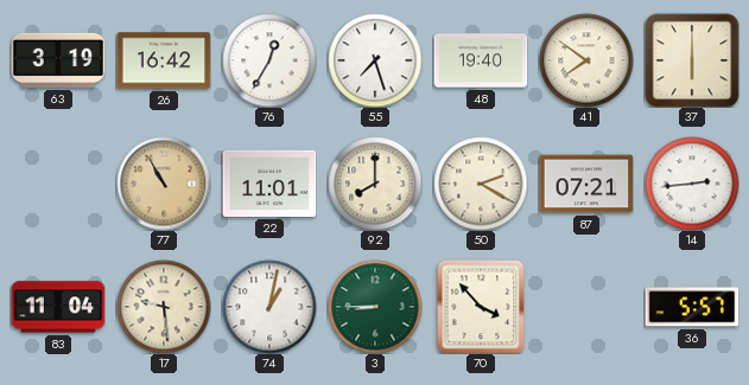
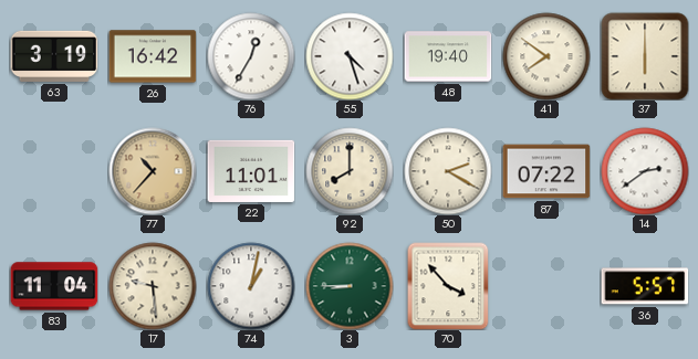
55: 7:27 -> 4:27
77: 10:55 -> 10:37
87: 07:21 -> 07:22
14: 2:44 -> 2:39
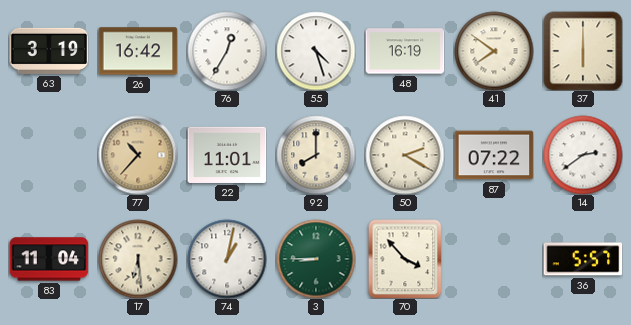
48: 19:40 -> 16:19
17: 9:29 -> 6:29
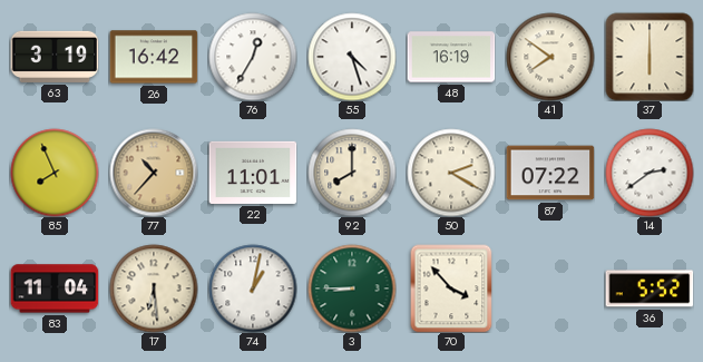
85: none -> 7:56
36: 5:57 -> 5:52
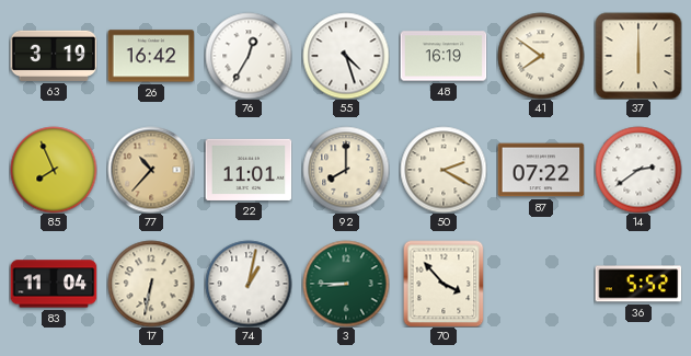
17: 6:29 -> 6:32
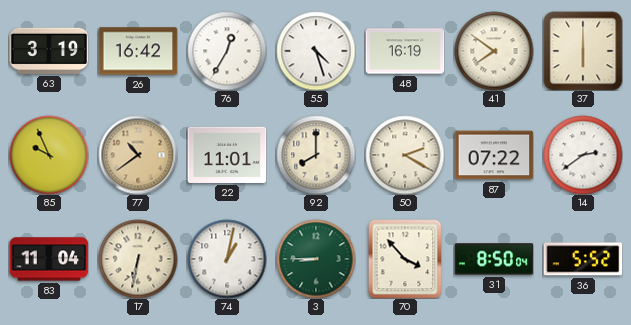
85: 7:56 -> 9:56
77: 10:37 -> 10:39
31: none -> 8:50
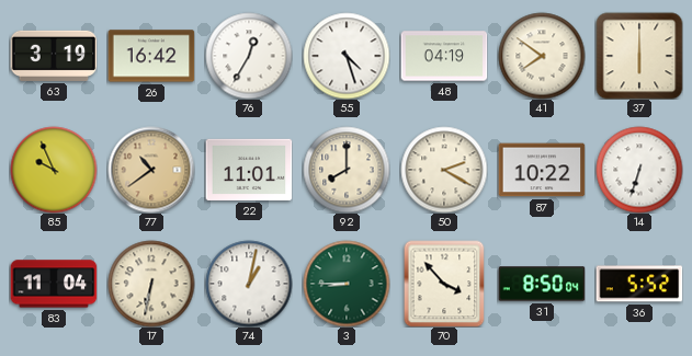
48: 16:19 -> 04:19
87: 07:22 -> 10:22
14: 2:39 -> 6:33
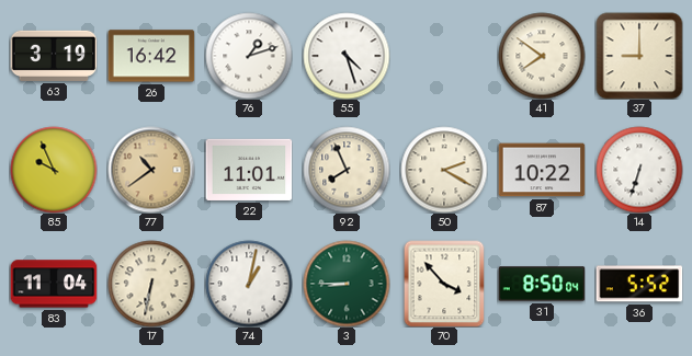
76: 12:35 -> 1:12
48: 04:19 -> none
37: 6:00 -> 9:00
92: 8:00 -> 7:56
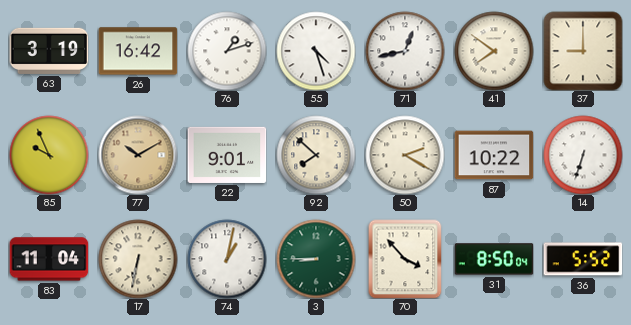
71: none -> 12:43
77: 10:39 -> 10:10
22: 11:01 -> 9:01
92: 7:56 -> 7:52
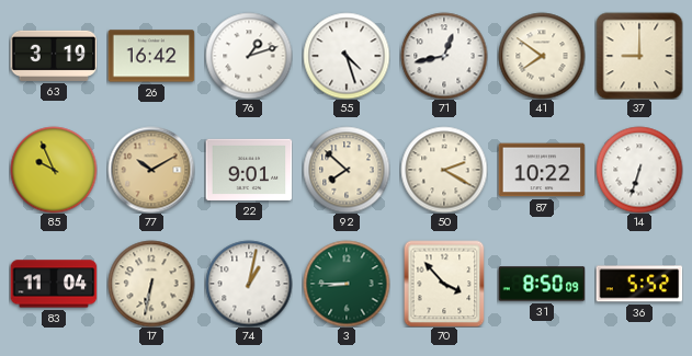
31: 8:50:04 -> 8:50:09
